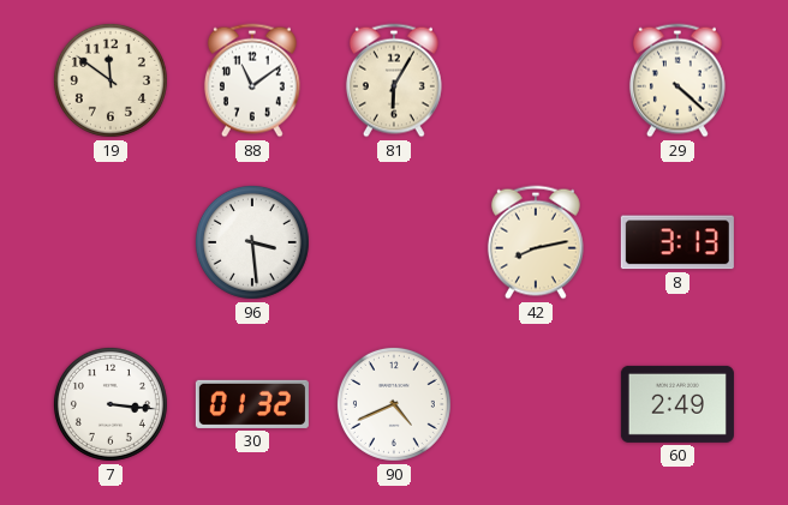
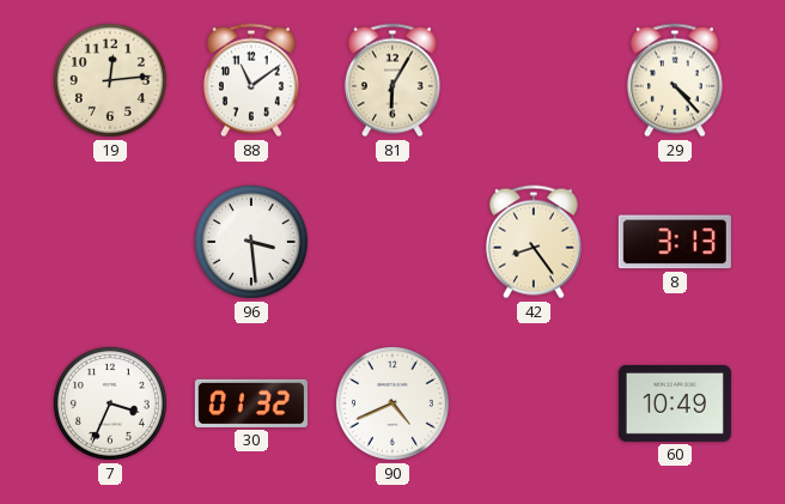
19: 11:51 -> 12:14
29: 4:22 -> 4:23
42: 8:13 -> 8:24
7: 3:16 -> 3:34
60: 2:49 -> 10:49
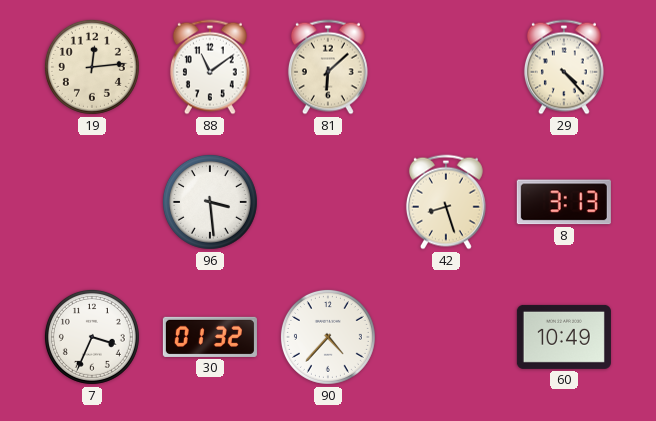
81: 6:05 -> 6:08
42: 8:24 -> 8:27
90: 4:41 -> 4:37
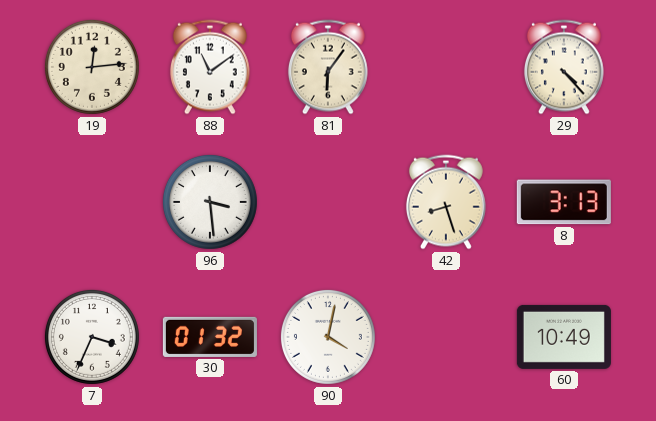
81: 6:08 -> 6:06
90: 4:37 -> 4:02
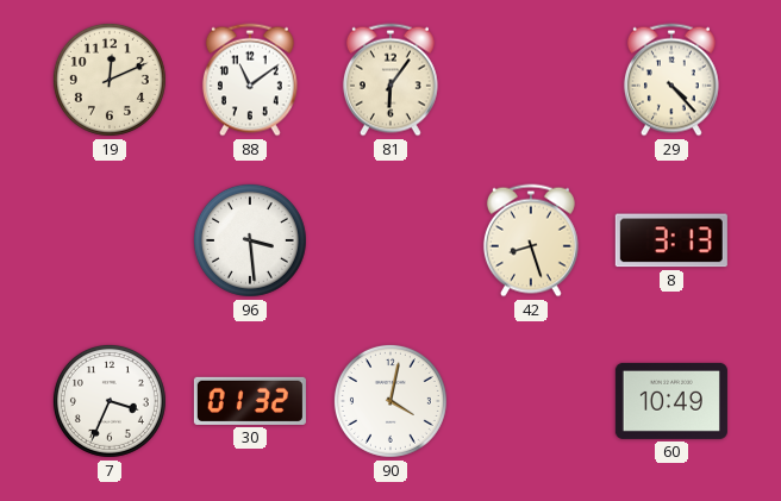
19: 12:14 -> 12:11
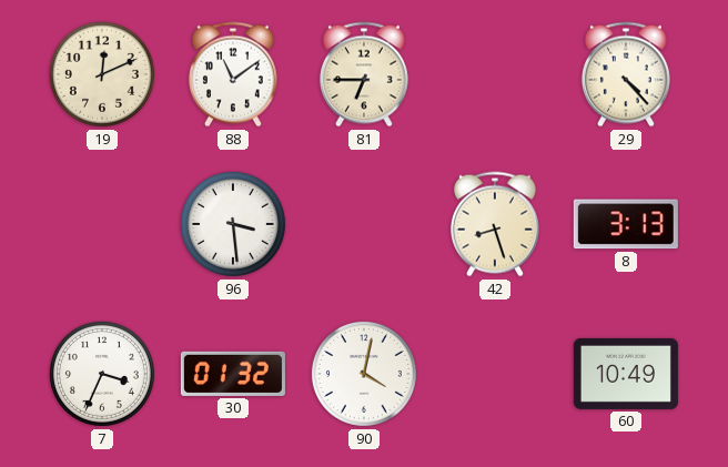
81: 6:06 -> 6:45
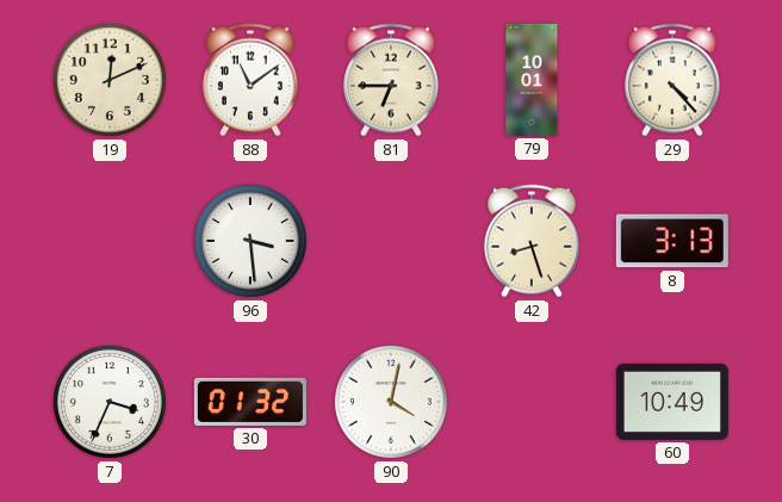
79: none -> 10:01
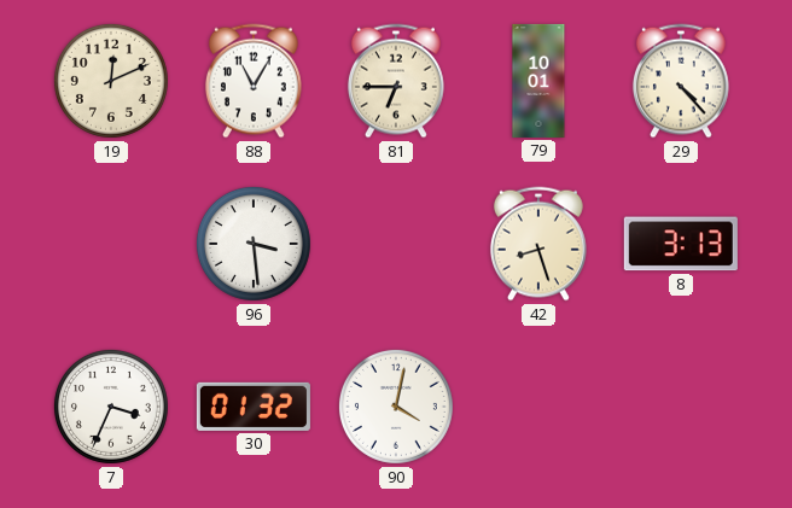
88: 11:09 -> 11:05
60: 10:49 -> none
